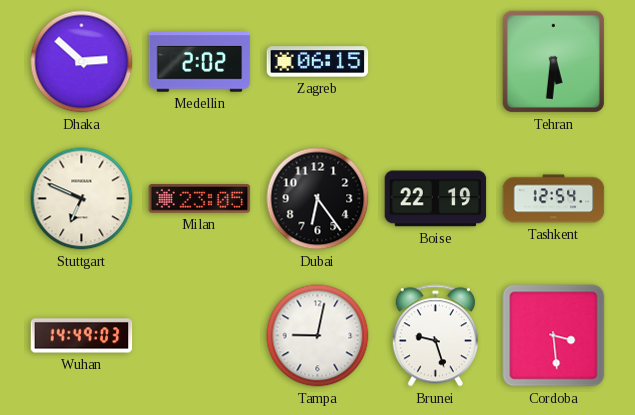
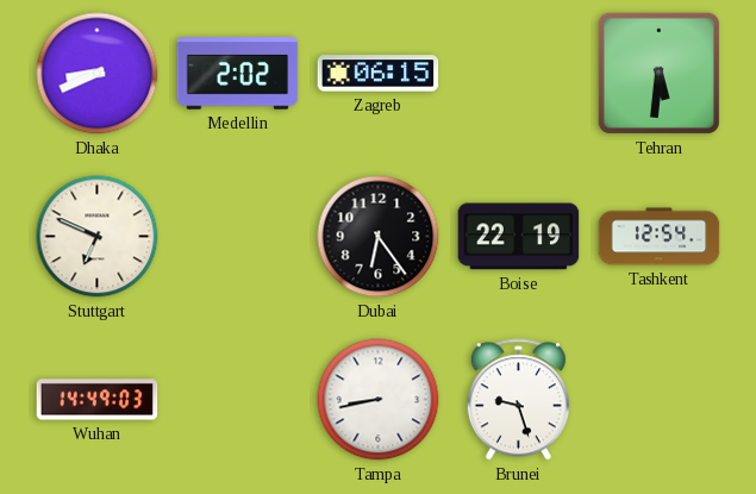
Dhaka: 2:52 -> 8:41
Milan: 23:05 -> none
Tampa: 9:02 -> 8:43
Cordoba: 3:29 -> none
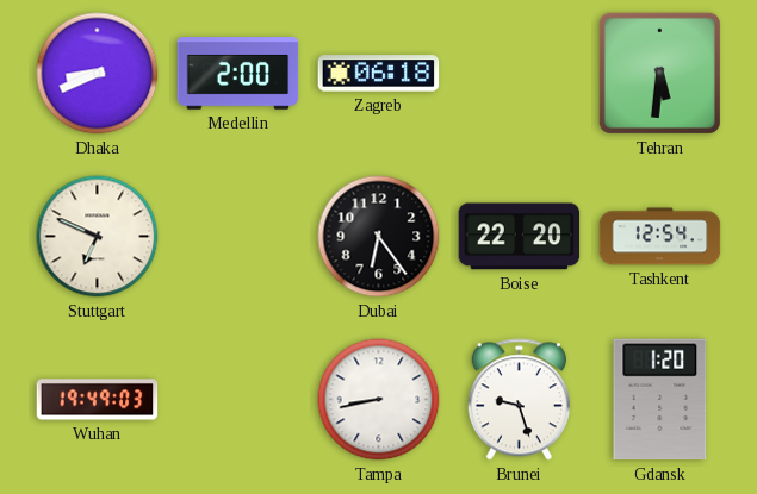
Medellin: 2:02 -> 2:00
Zagreb: 06:15 -> 06:18
Boise: 22:19 -> 22:20
Wuhan: 14:49 -> 19:49
Gdansk: none -> 1:20
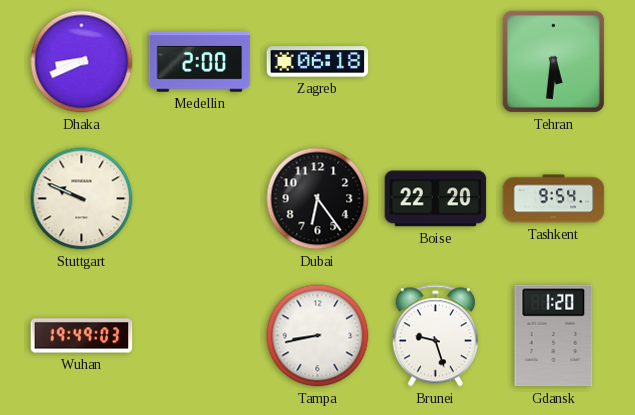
Stuttgart: 6:49 -> 9:49
Tashkent: 12:54 -> 9:54
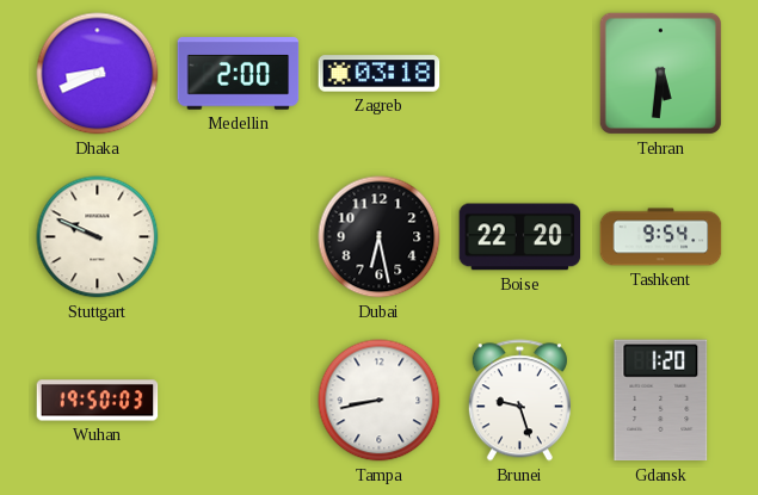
Zagreb: 06:18 -> 03:18
Dubai: 6:24 -> 6:28
Wuhan: 19:49 -> 19:50
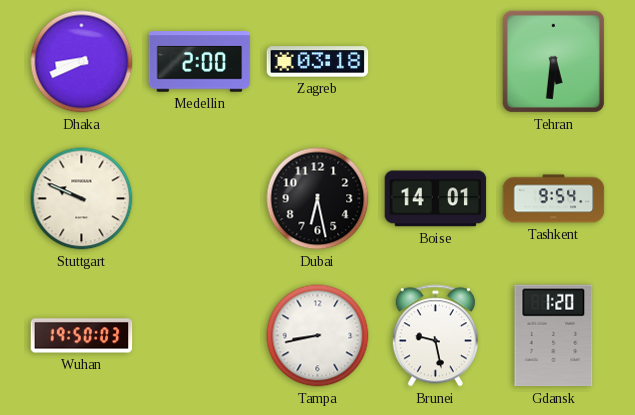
Boise: 22:20 -> 14:01
Brunei: 9:27 -> 9:28
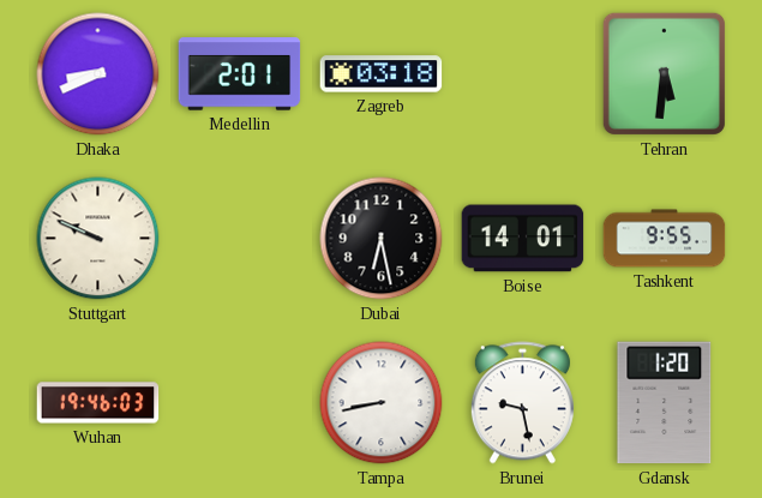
Medellin: 2:00 -> 2:01
Tashkent: 9:54 -> 9:55
Wuhan: 19:50 -> 19:46
